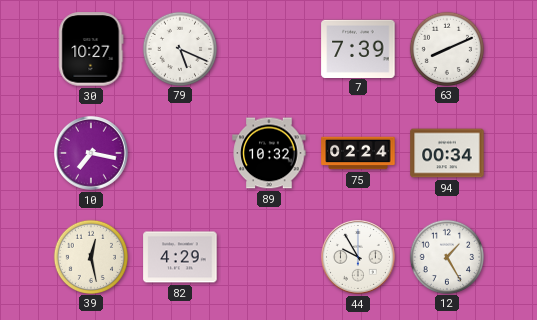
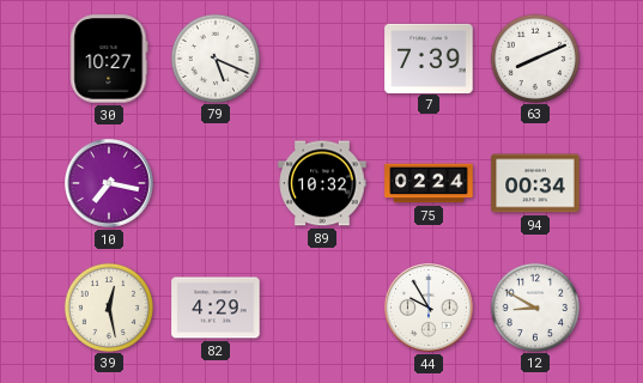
12: 1:25 -> 8:50
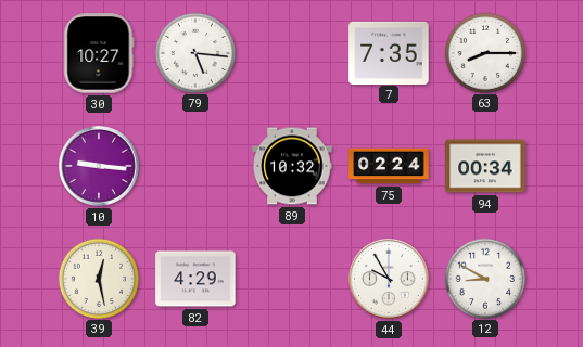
79: 5:19 -> 5:16
7: 7:39 -> 7:35
63: 8:11 -> 8:15
10: 7:17 -> 9:16
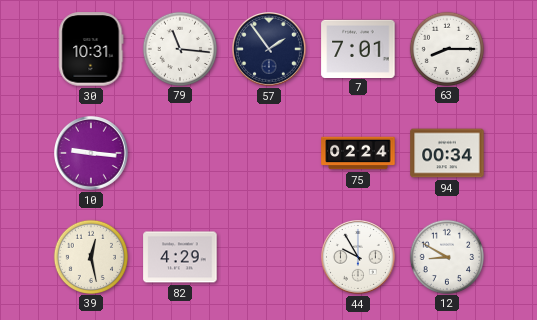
30: 10:27 -> 10:31
79: 5:16 -> 11:16
57: none -> 1:54
7: 7:35 -> 7:01
89: 10:32 -> none
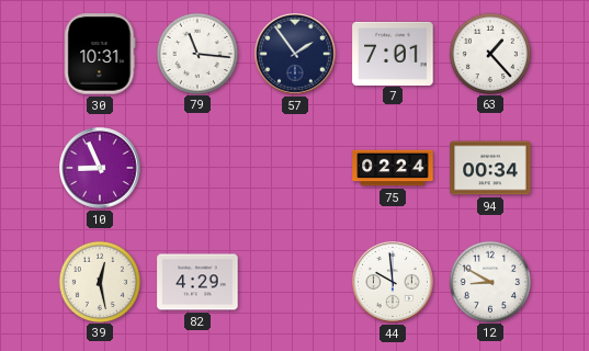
63: 8:15 -> 1:23
10: 9:16 -> 8:56
44: 9:55 -> 9:59
